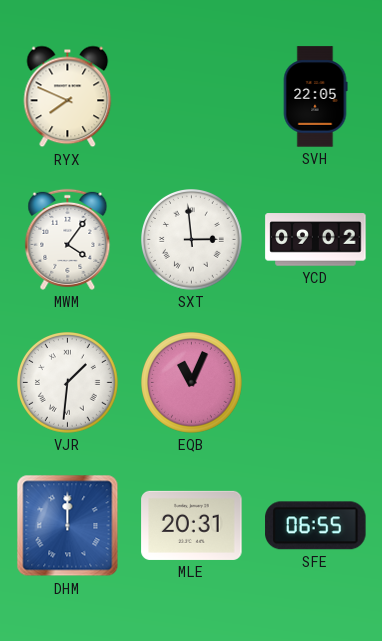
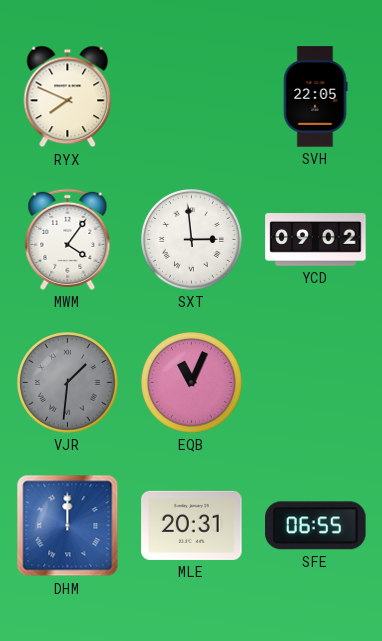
VJR dial: white -> grey
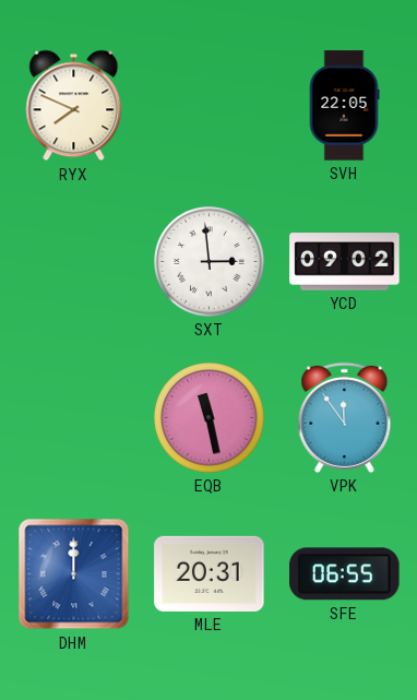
MWM: 4:06 -> none
VJR: 1:31 -> none
EQB: 11:04 -> 11:28
VPK: none -> 11:54
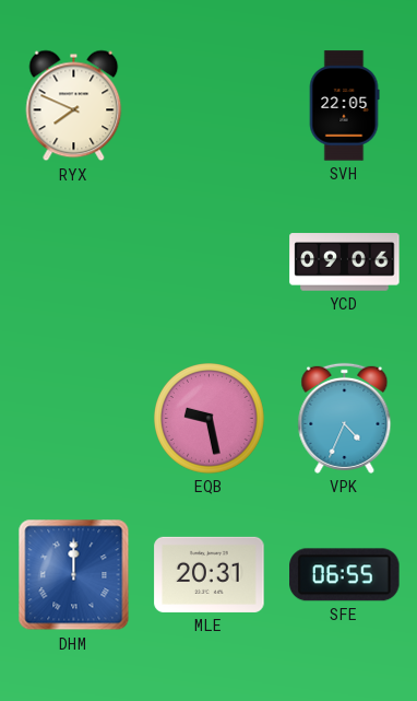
SXT: 2:59 -> none
YCD: 09:02 -> 09:06
EQB: 11:28 -> 9:28
VPK: 11:54 -> 4:34
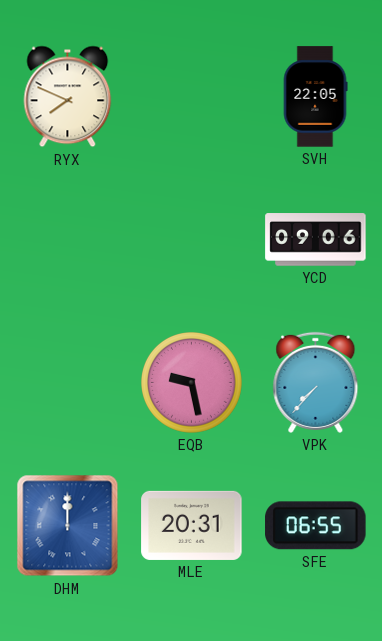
VPK: 4:34 -> 7:37
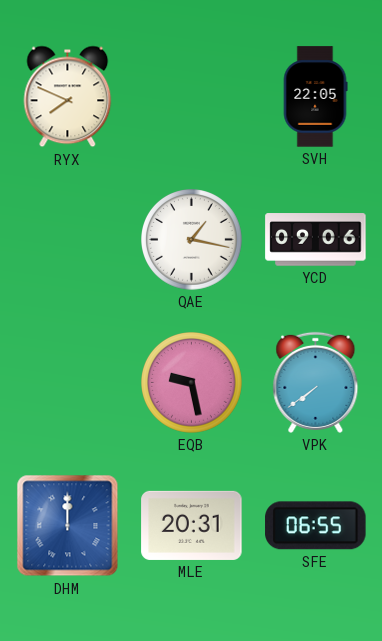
QAE: none -> 1:17
VPK: 7:37 -> 7:39
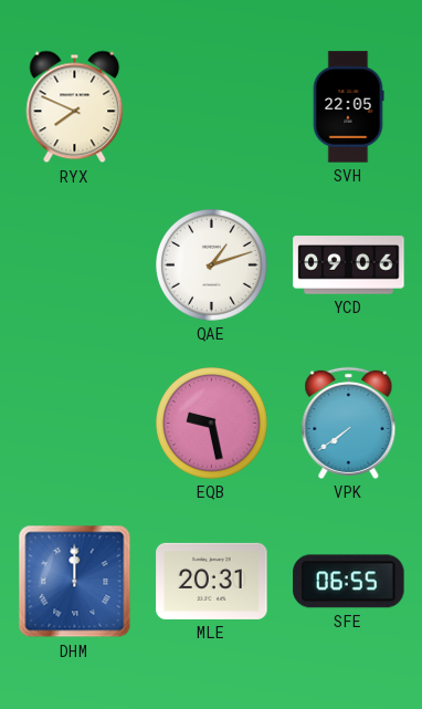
QAE: 1:17 -> 1:12
